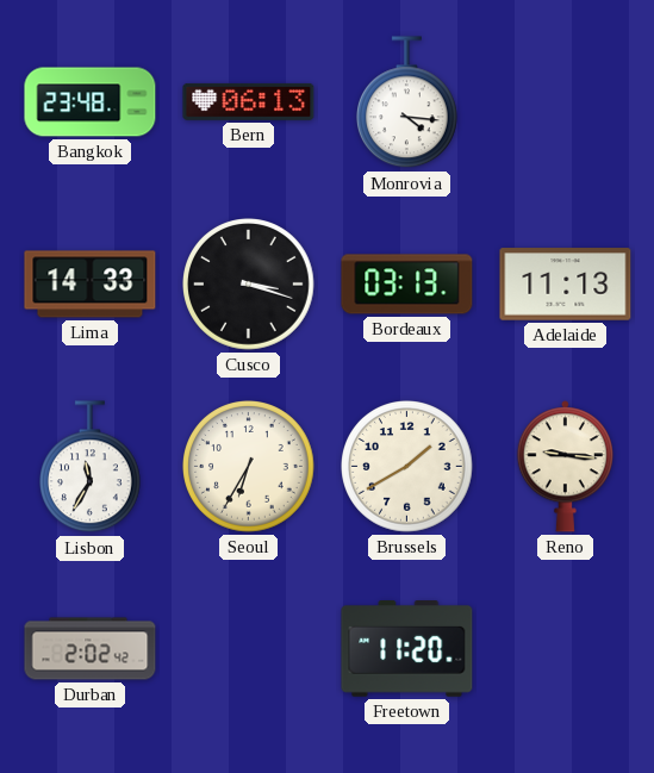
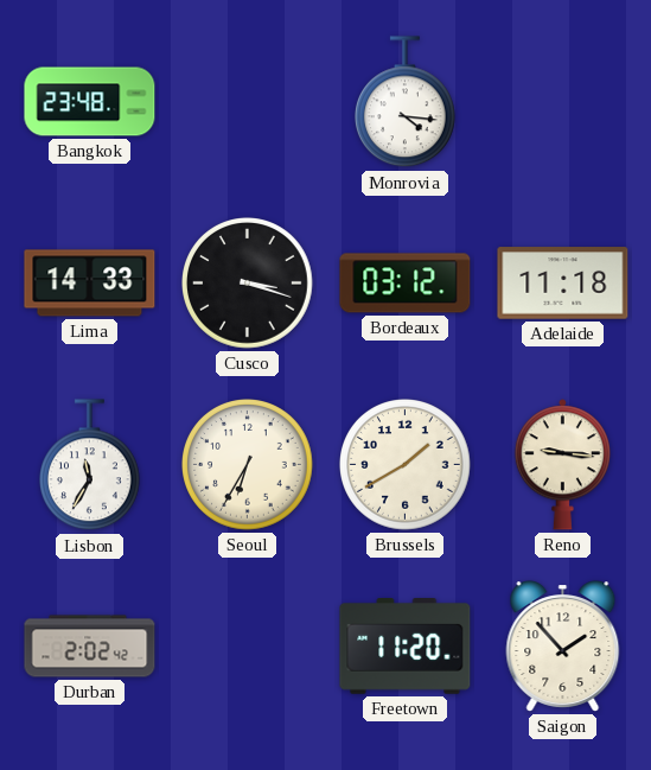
Bern: 06:13 -> none
Bordeaux: 03:13 -> 03:12
Adelaide: 11:13 -> 11:18
Saigon: none -> 1:53
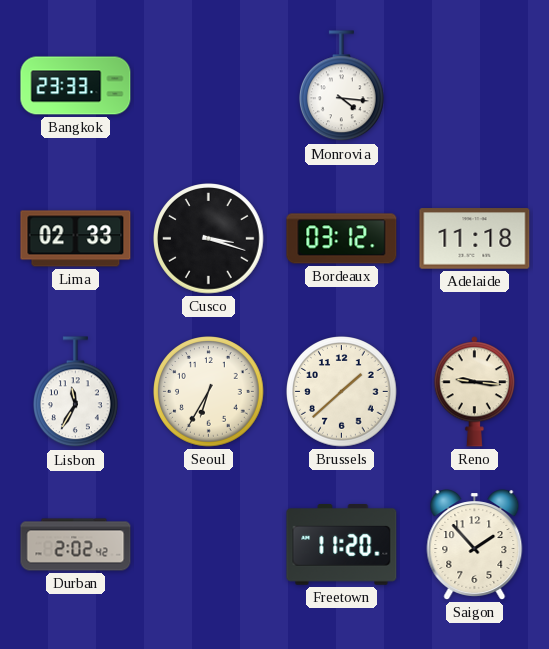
Bangkok: 23:48 -> 23:33
Lima: 14:33 -> 02:33
Brussels: 1:40 -> 1:38
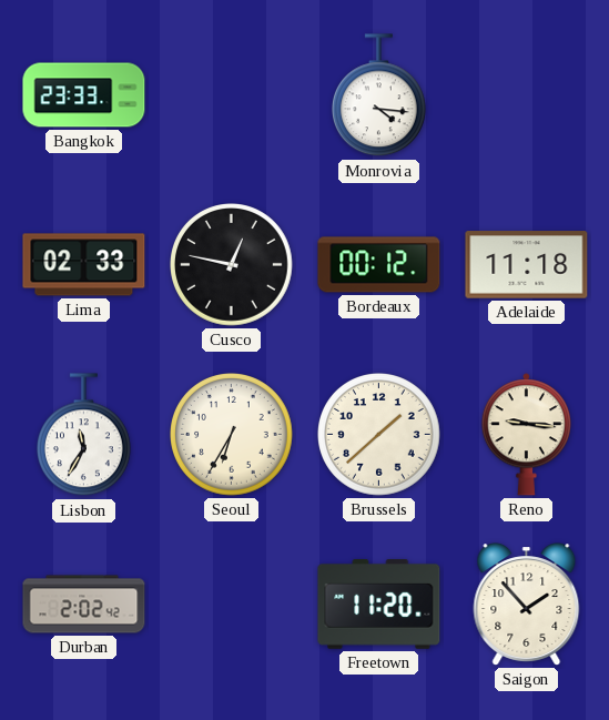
Cusco: 3:18 -> 12:47
Bordeaux: 03:12 -> 00:12
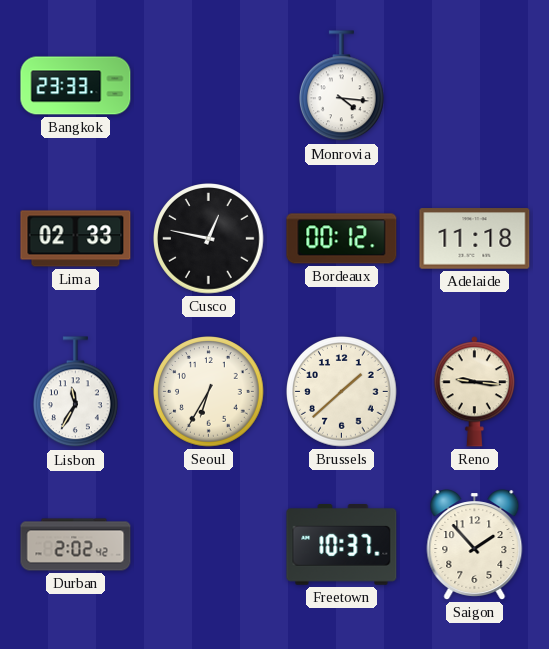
Freetown: 11:20 -> 10:37
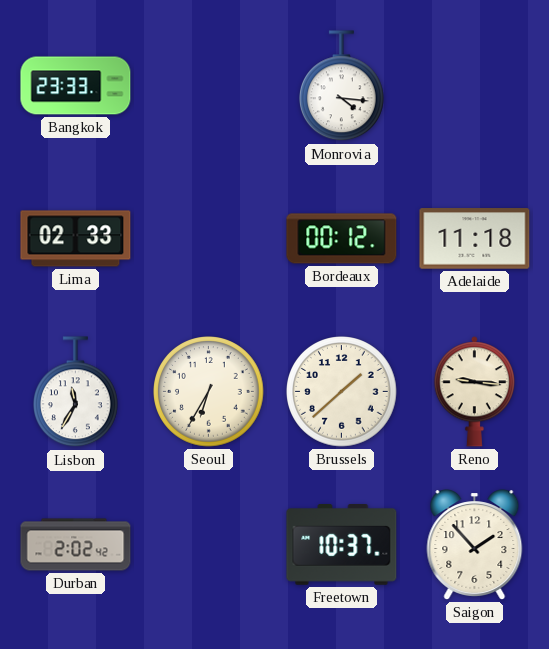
Cusco: 12:47 -> none
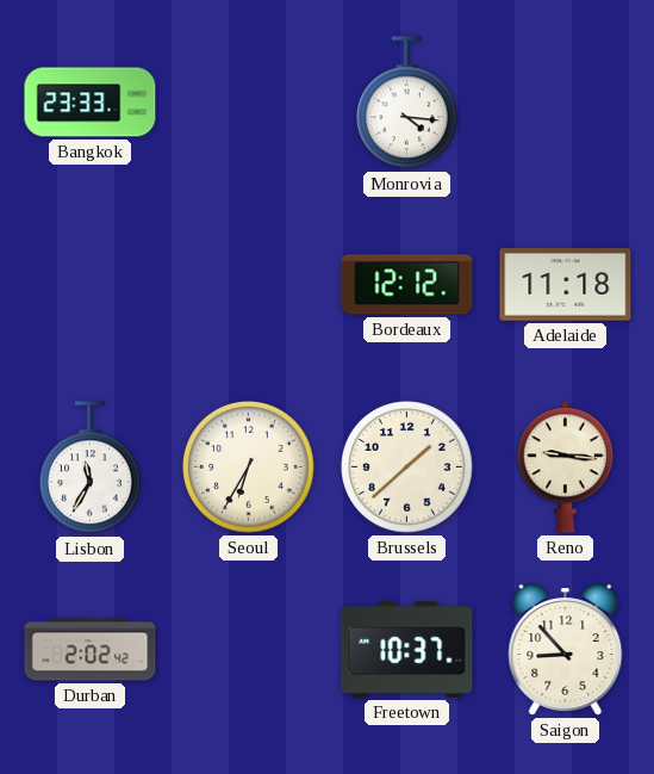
Lima: 02:33 -> none
Bordeaux: 00:12 -> 12:12
Saigon: 1:53 -> 8:53
